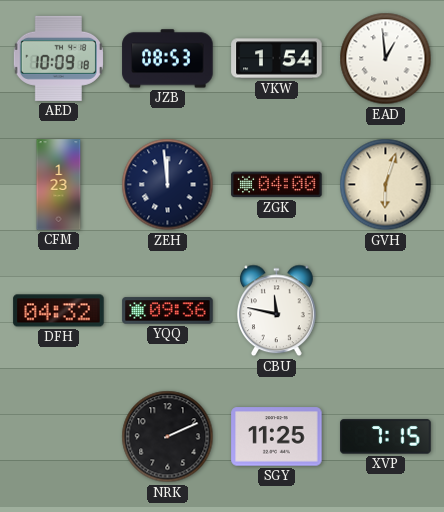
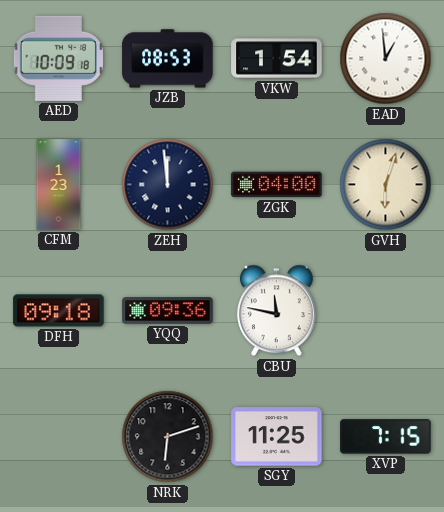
DFH: 04:32 -> 09:18
NRK: 2:11 -> 6:12
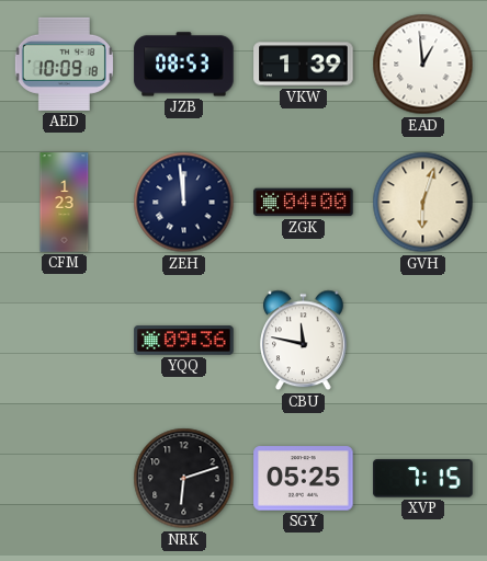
VKW: 1:54 -> 1:39
DFH: 09:18 -> none
SGY: 11:25 -> 05:25
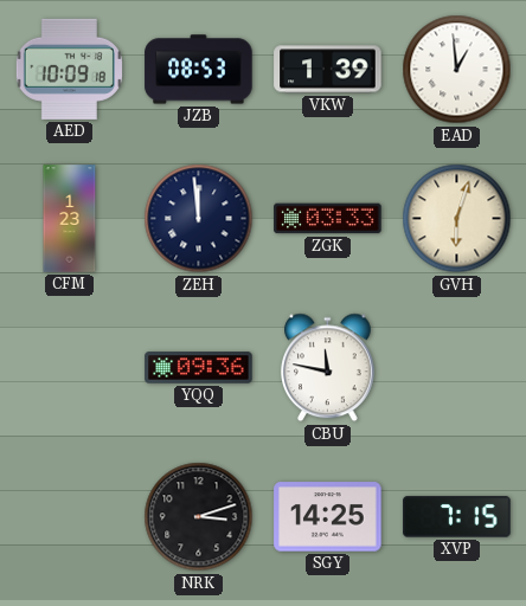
ZGK: 04:00 -> 03:33
NRK: 6:12 -> 3:12
SGY: 05:25 -> 14:25
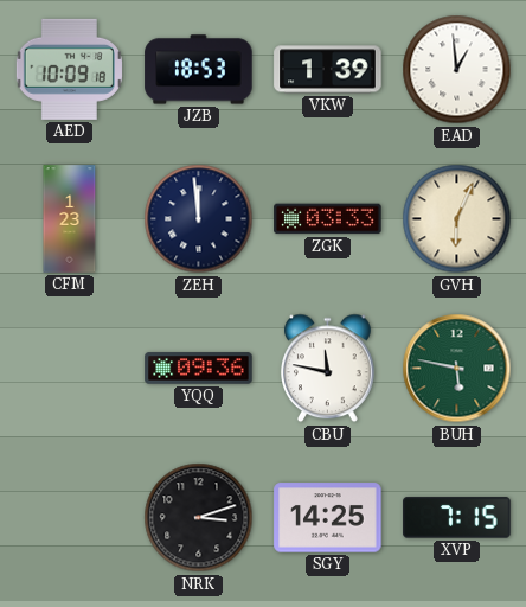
JZB: 08:53 -> 18:53
GVH: 6:03 -> 6:04
BUH: none -> 5:47
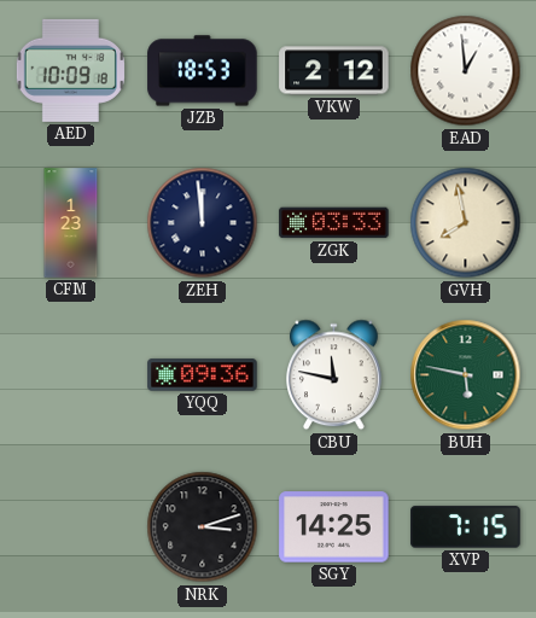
VKW: 1:39 -> 2:12
GVH: 6:04 -> 7:58
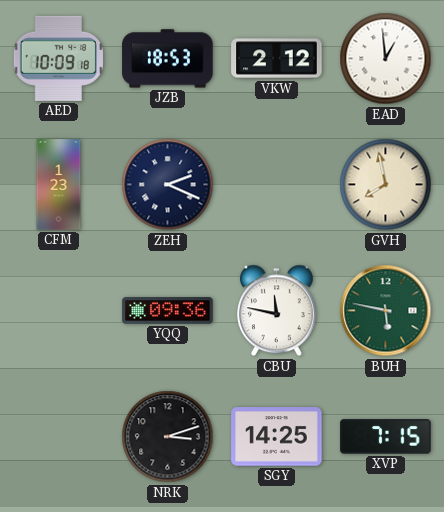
ZEH: 11:59 -> 2:19
ZGK: 03:33 -> none
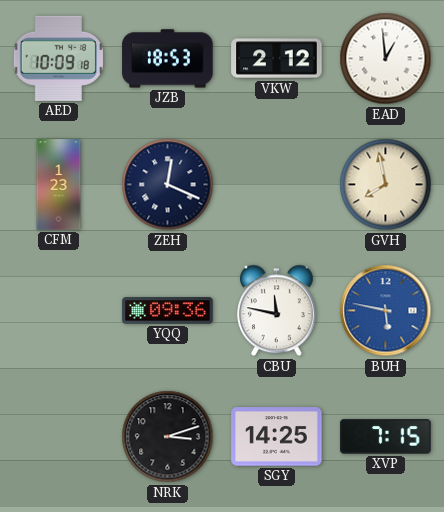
ZEH: 2:19 -> 12:19
BUH dial: green -> blue
